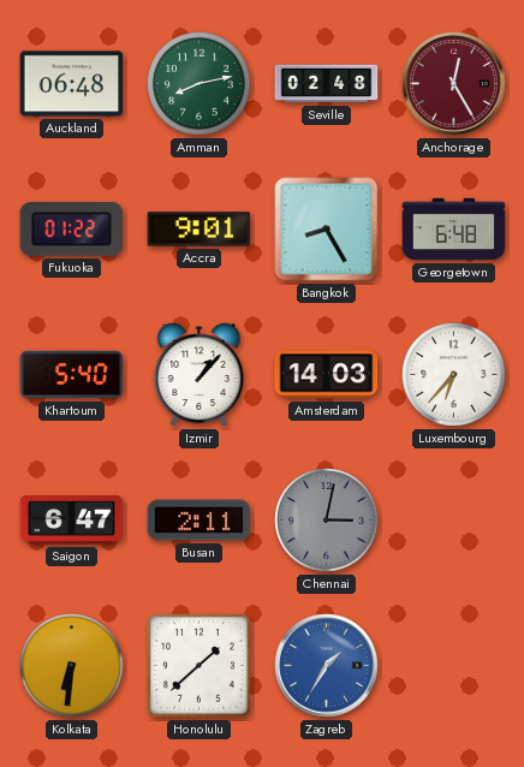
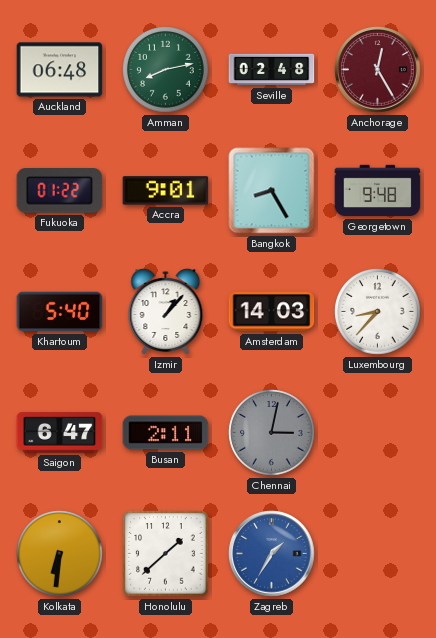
Georgetown: 6:48 -> 9:48
Luxembourg: 6:37 -> 8:37
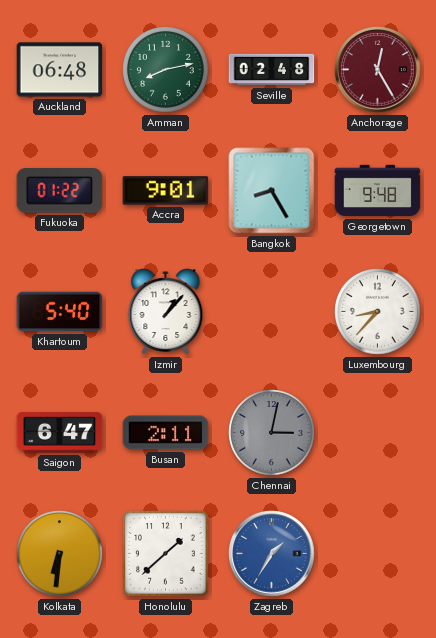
Amsterdam: 14:03 -> none
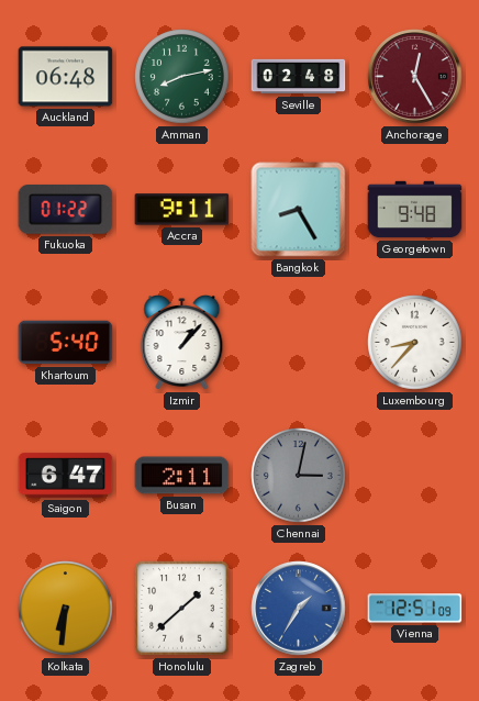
Accra: 9:01 -> 9:11
Vienna: none -> 12:51
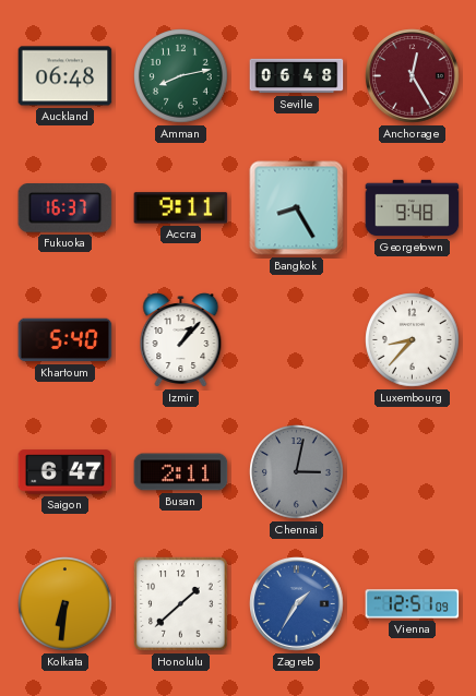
Seville: 02:48 -> 06:48
Fukuoka: 01:22 -> 16:37
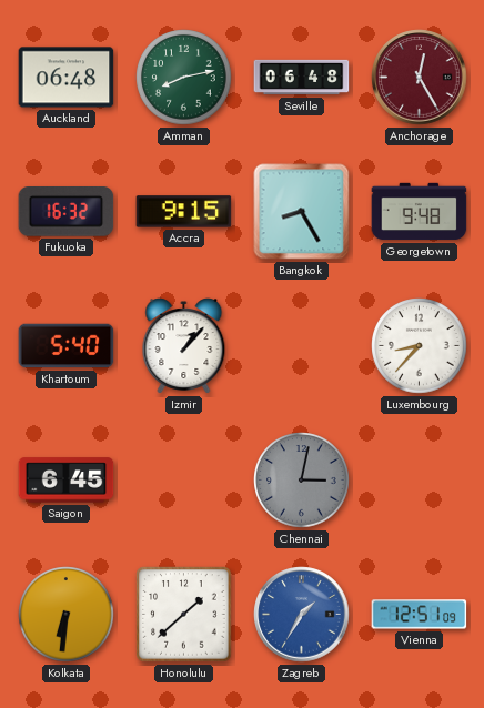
Fukuoka: 16:37 -> 16:32
Accra: 9:11 -> 9:15
Saigon: 6:47 -> 6:45
Busan: 2:11 -> none
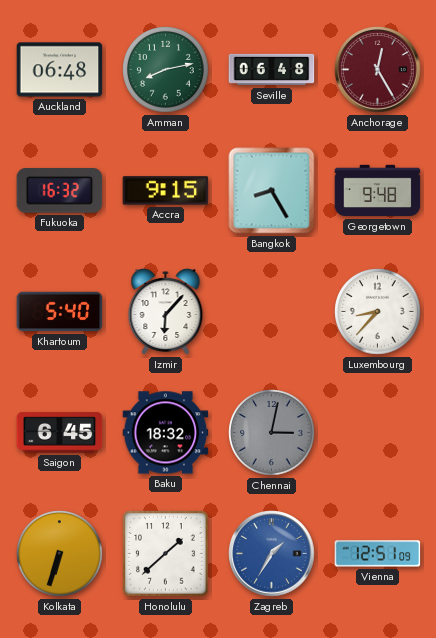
Izmir: 1:07 -> 6:07
Baku: none -> 18:32
Kolkata: 6:31 -> 6:33
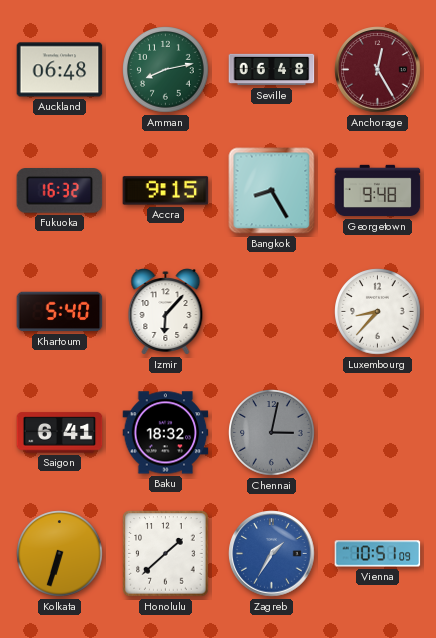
Saigon: 6:45 -> 6:41
Vienna: 12:51 -> 10:51
